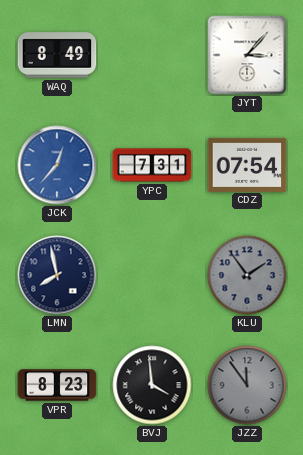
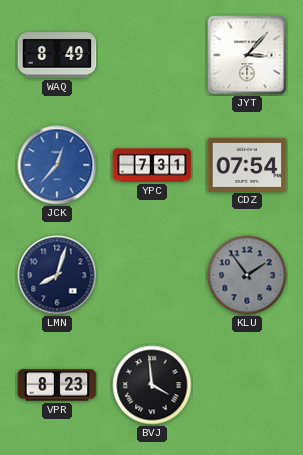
LMN: 7:58 -> 8:03
JZZ: 11:54 -> none
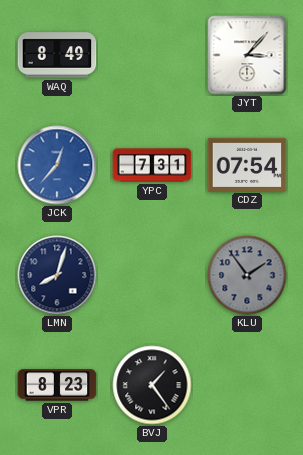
BVJ: 3:59 -> 1:24
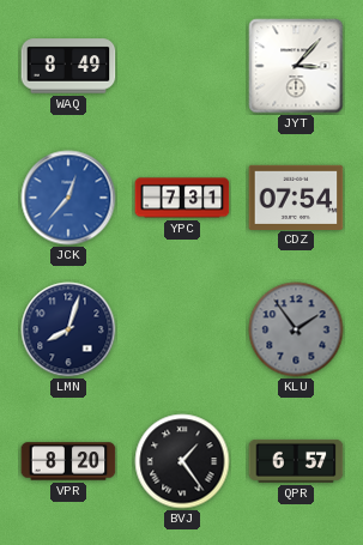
VPR: 8:23 -> 8:20
QPR: none -> 6:57
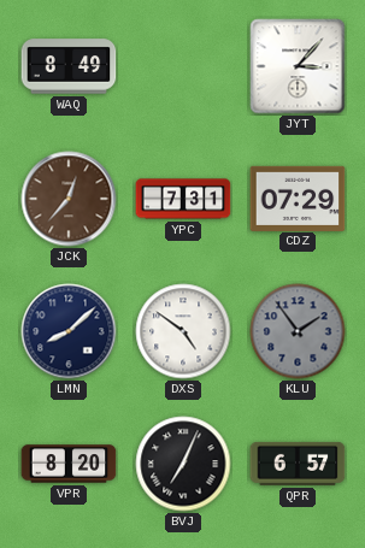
JCK dial: blue -> brown
CDZ: 07:54 -> 07:29
LMN: 8:03 -> 8:08
DXS: none -> 4:51
BVJ: 1:24 -> 7:04
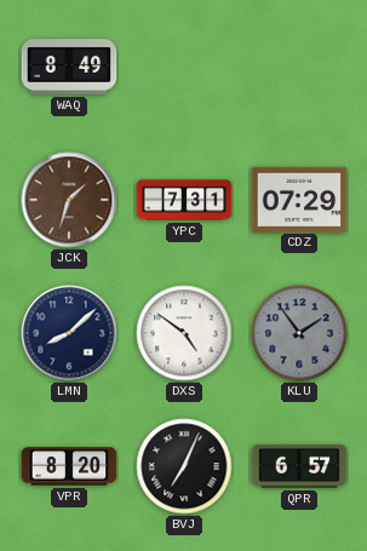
JYT: 3:07 -> none
JCK: 12:37 -> 1:33
